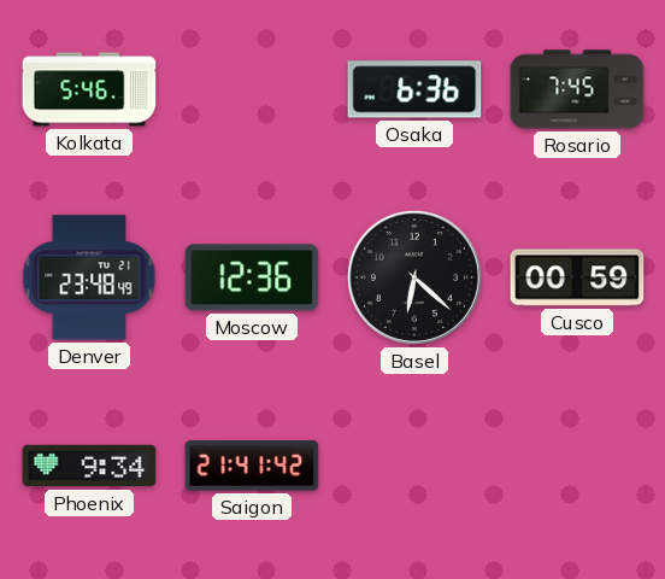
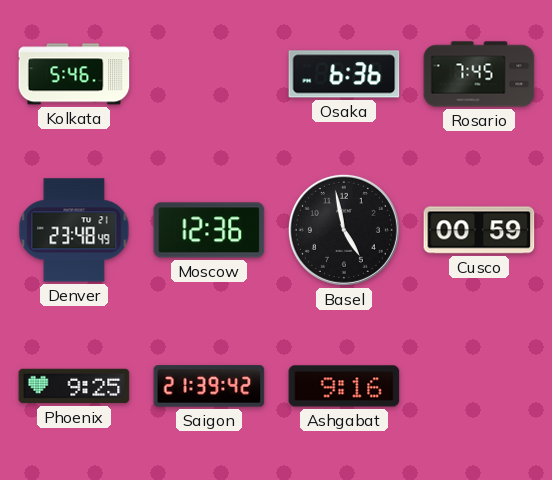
Basel: 6:22 -> 4:58
Phoenix: 9:34 -> 9:25
Saigon: 21:41 -> 21:39
Ashgabat: none -> 9:16
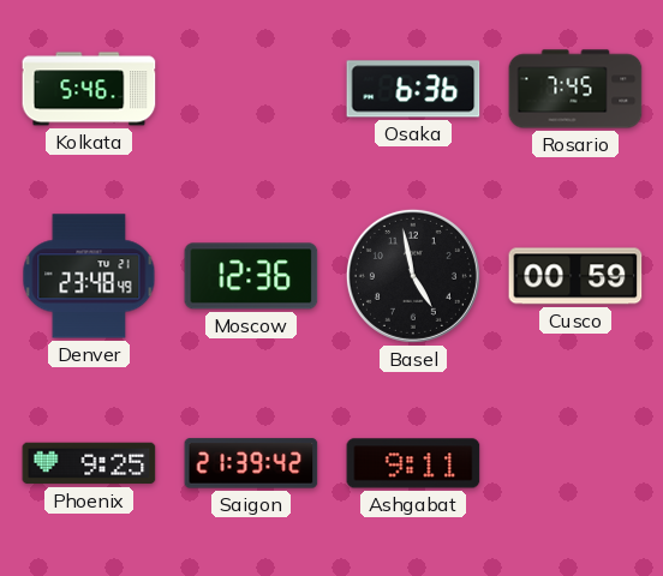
Ashgabat: 9:16 -> 9:11
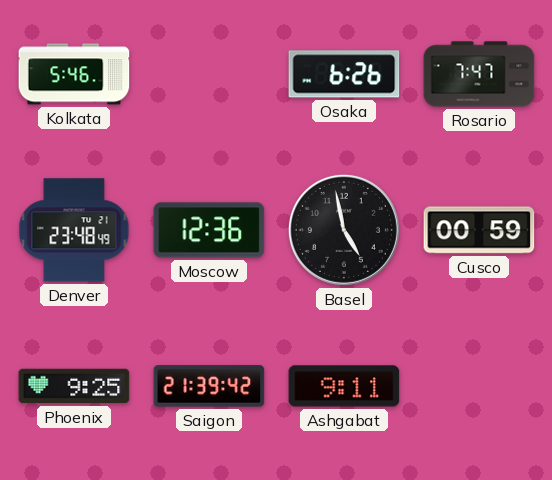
Osaka: 6:36 -> 6:26
Rosario: 7:45 -> 7:47
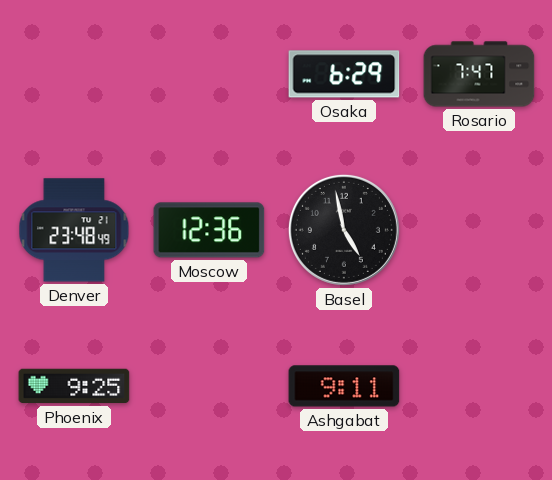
Kolkata: 5:46 -> none
Osaka: 6:26 -> 6:29
Cusco: 00:59 -> none
Saigon: 21:39 -> none
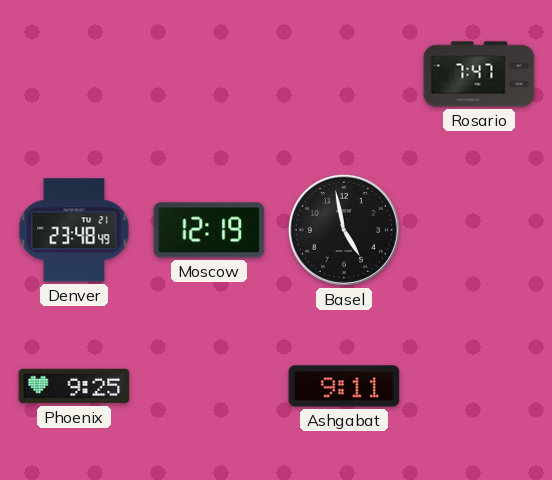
Osaka: 6:29 -> none
Moscow: 12:36 -> 12:19
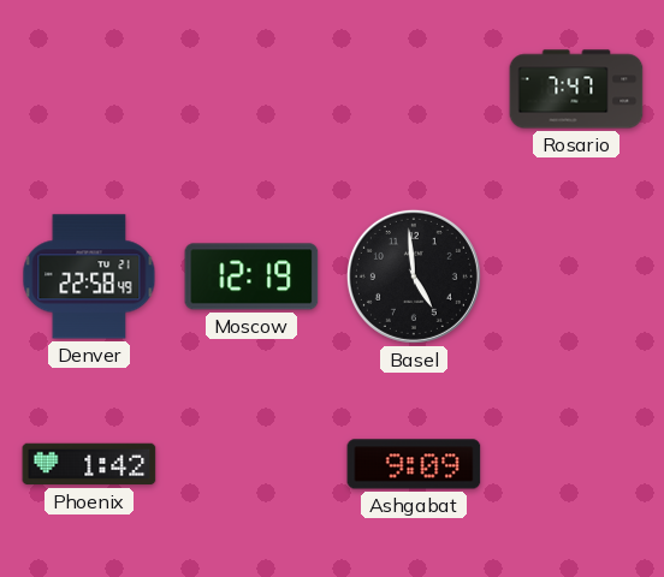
Denver: 23:48 -> 22:58
Basel: 4:58 -> 4:59
Phoenix: 9:25 -> 1:42
Ashgabat: 9:11 -> 9:09
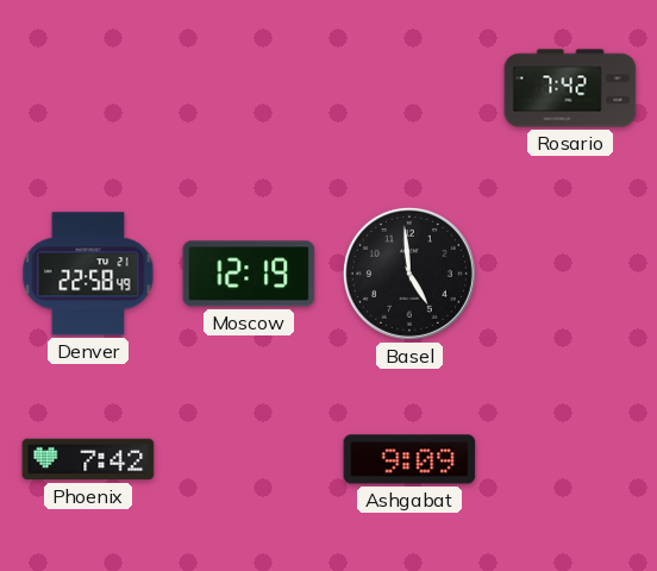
Rosario: 7:47 -> 7:42
Phoenix: 1:42 -> 7:42
